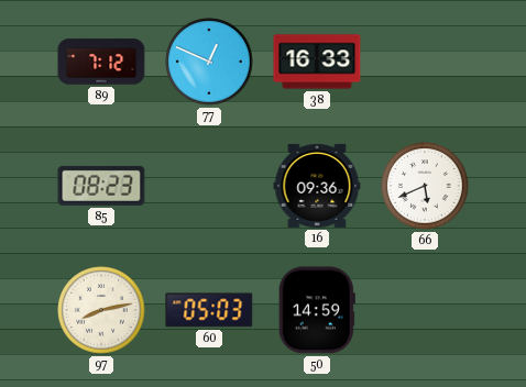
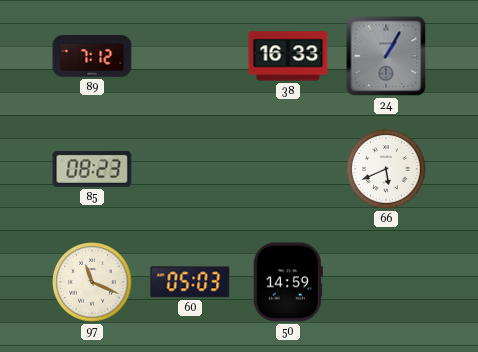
77: 12:49 -> none
24: none -> 1:05
16: 09:36 -> none
97: 8:13 -> 11:19
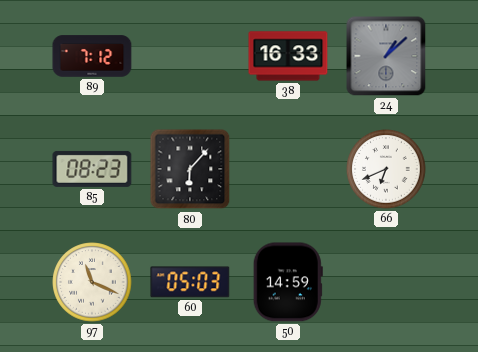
24: 1:05 -> 1:08
80: none -> 6:07
66: 5:41 -> 6:41
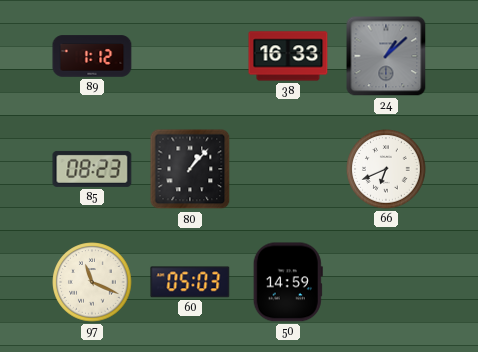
89: 7:12 -> 1:12
80: 6:07 -> 1:07
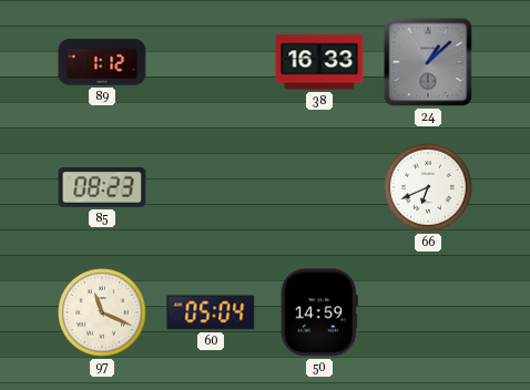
80: 1:07 -> none
60: 05:03 -> 05:04
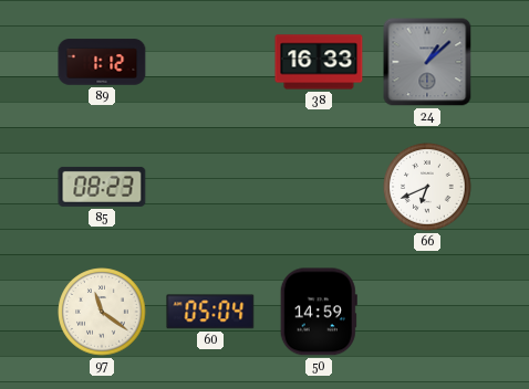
97: 11:19 -> 11:21
